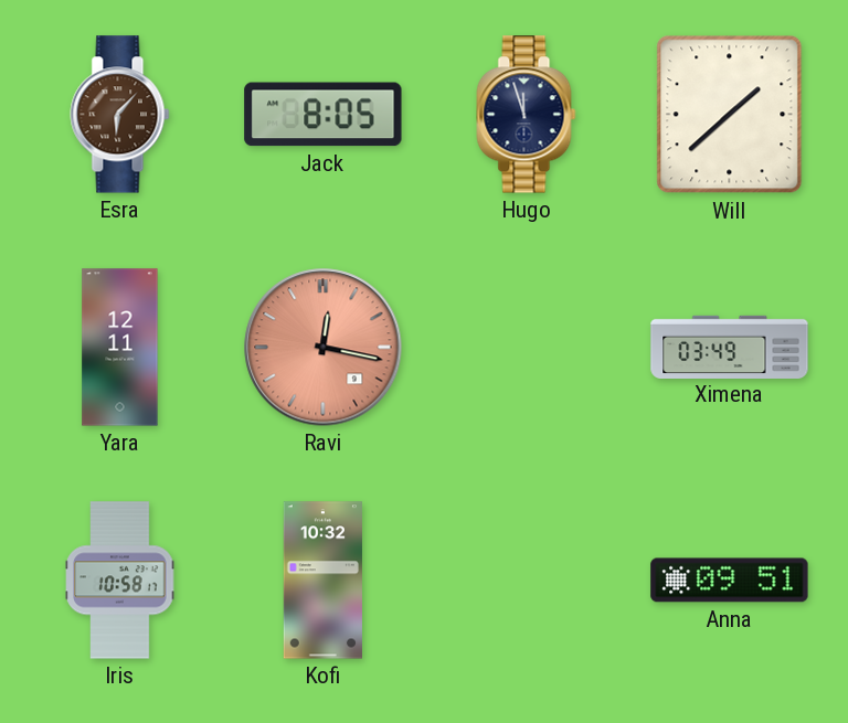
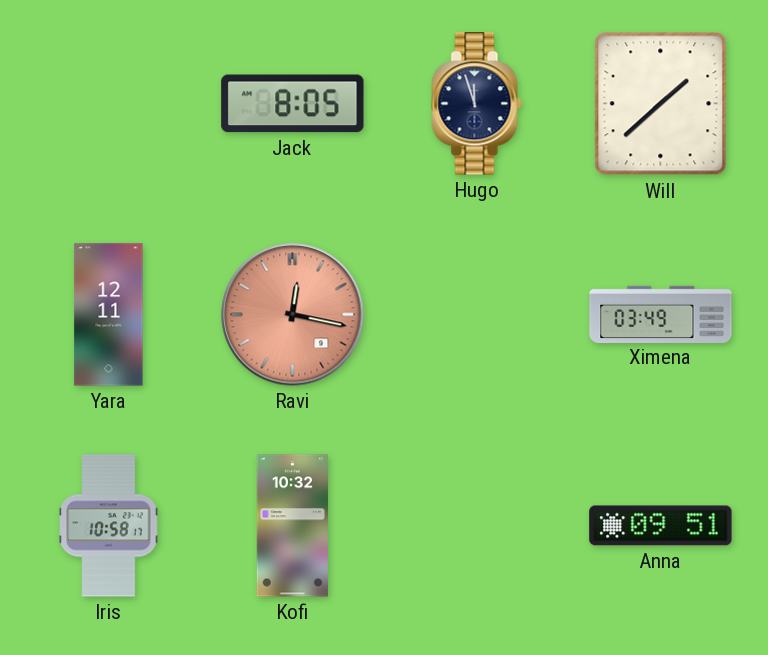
Esra: 6:07 -> none
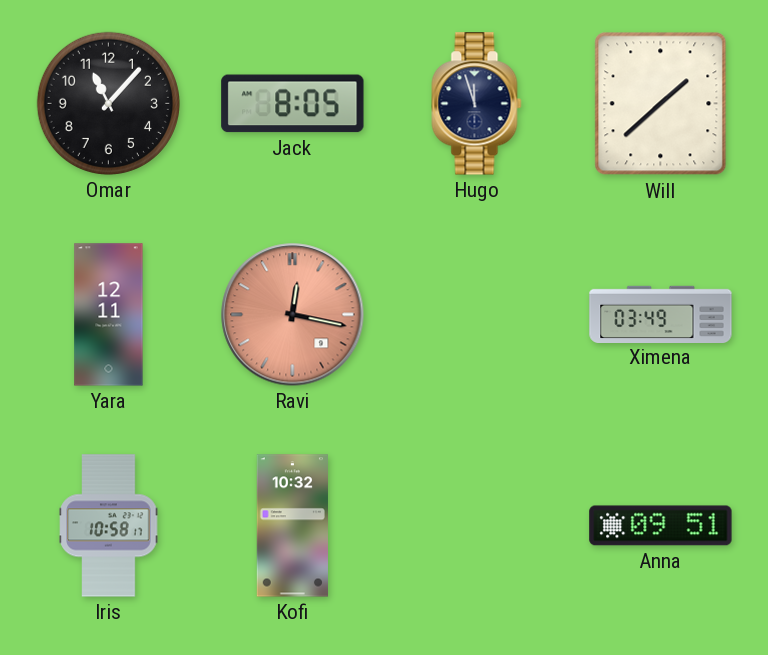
Omar: none -> 11:07
